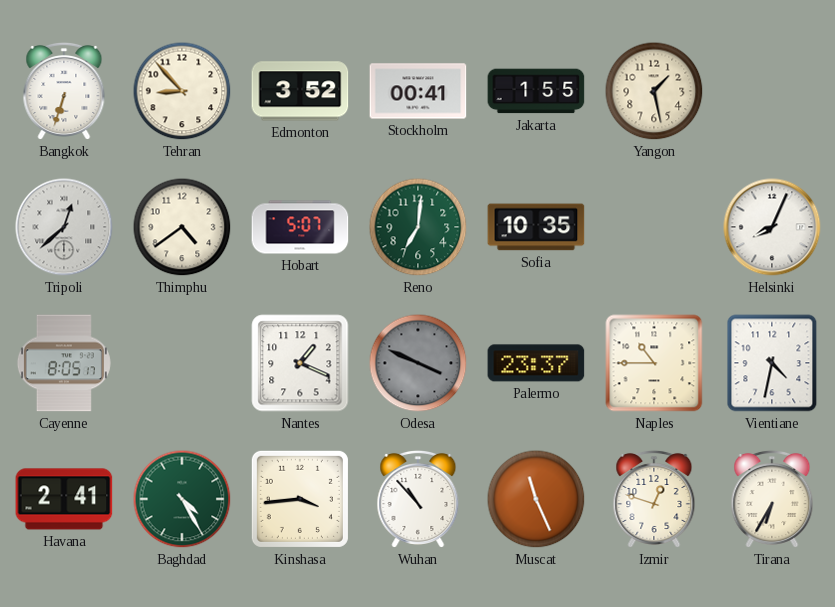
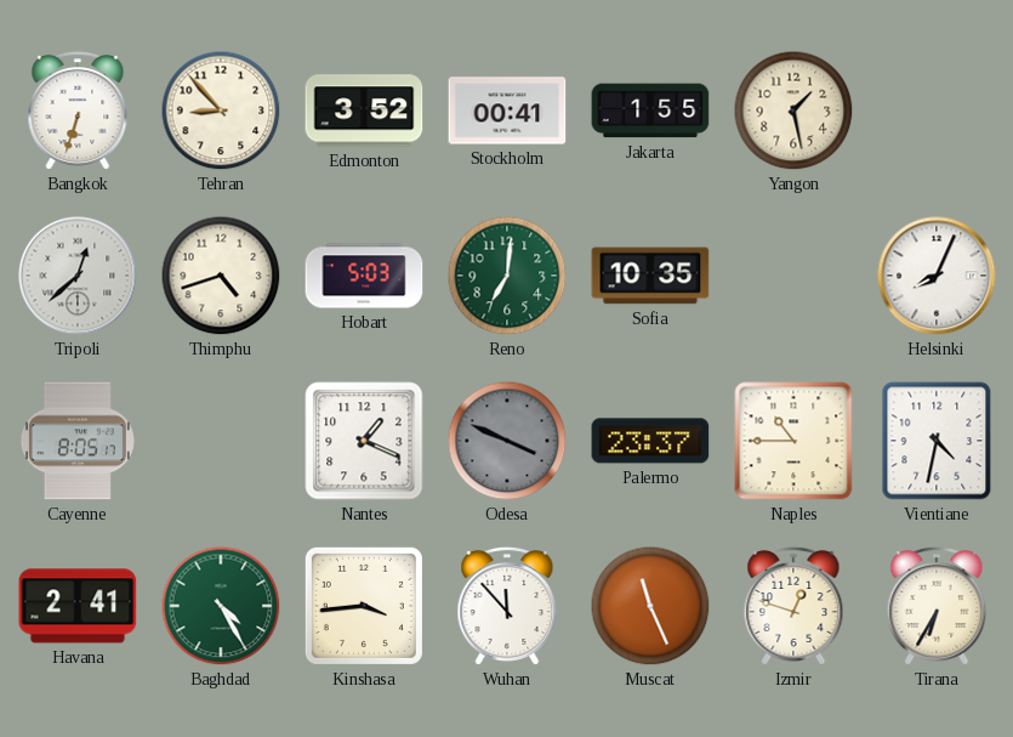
Thimphu: 4:39 -> 4:42
Hobart: 5:07 -> 5:03
Wuhan: 10:53 -> 11:53
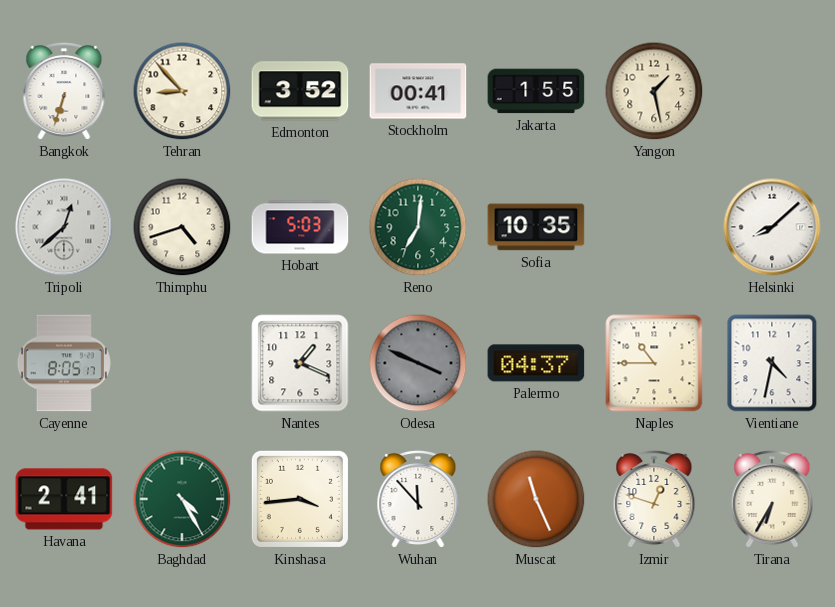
Helsinki: 8:04 -> 8:08
Palermo: 23:37 -> 04:37
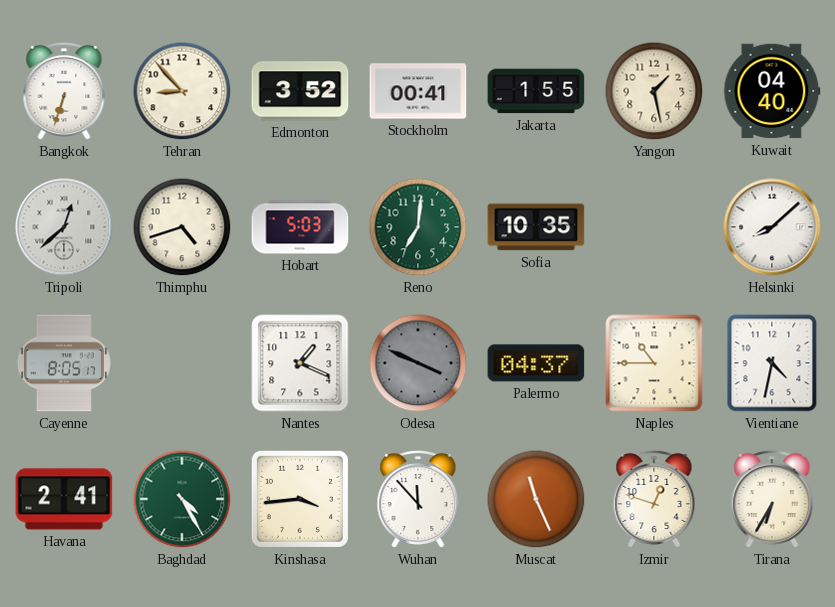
Kuwait: none -> 04:40
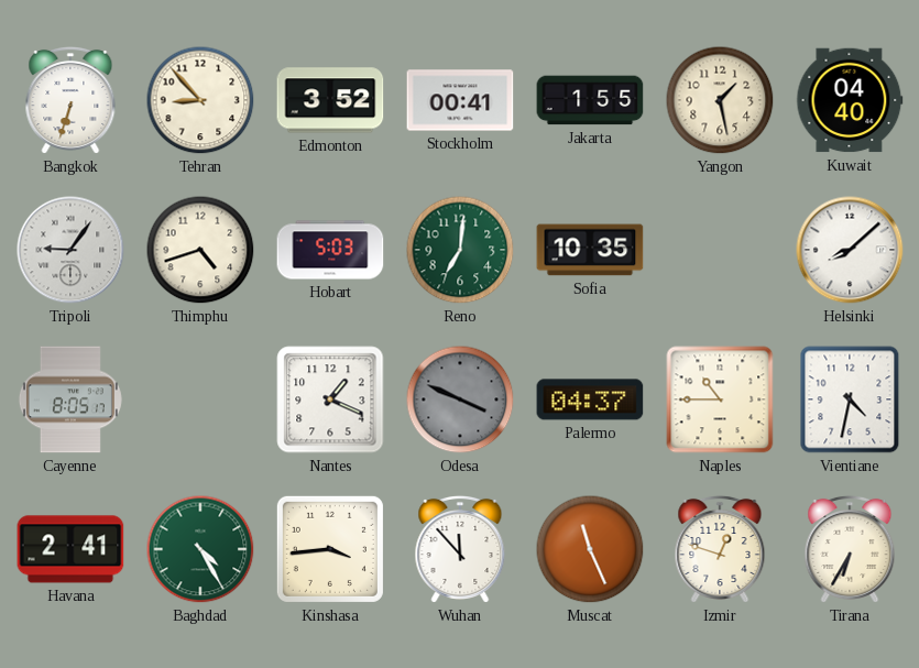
Tripoli: 12:38 -> 9:06
